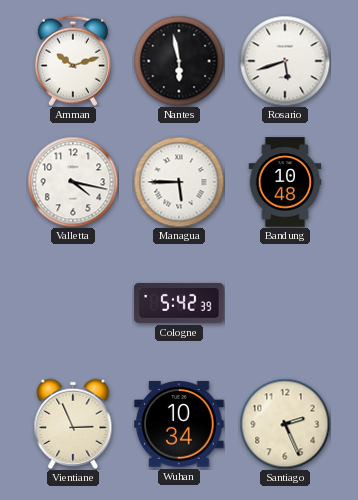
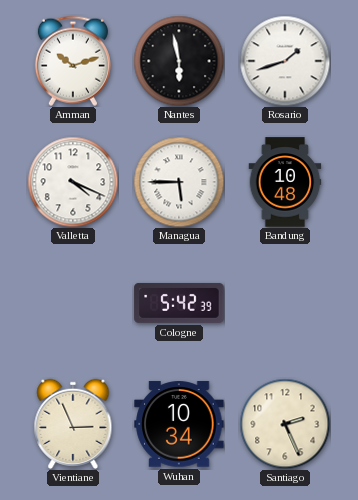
Rosario: 5:42 -> 1:42
Valletta: 4:17 -> 4:19
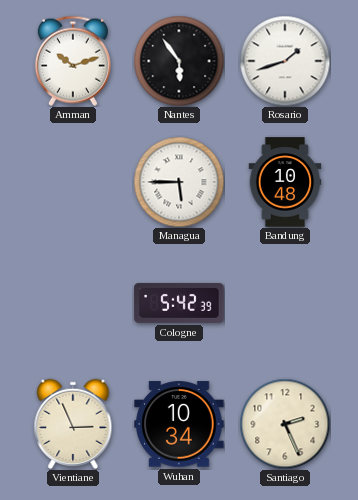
Nantes: 5:58 -> 5:54
Valletta: 4:19 -> none
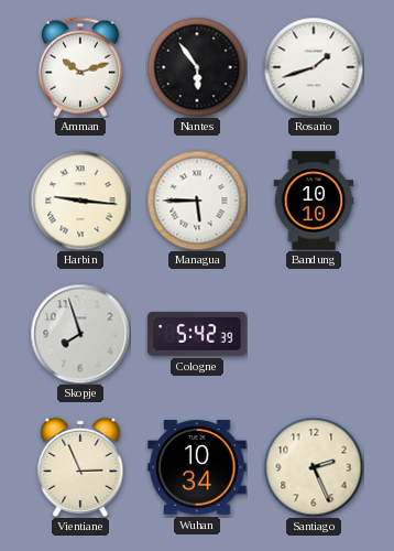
Harbin: none -> 9:16
Bandung: 10:48 -> 10:10
Skopje: none -> 7:57
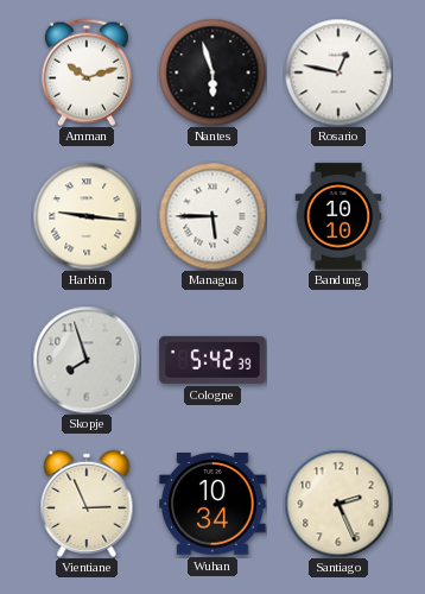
Nantes: 5:54 -> 5:57
Rosario: 1:42 -> 12:47
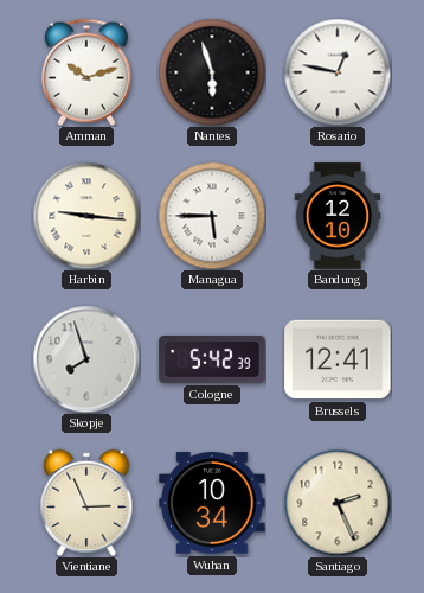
Bandung: 10:10 -> 12:10
Brussels: none -> 12:41
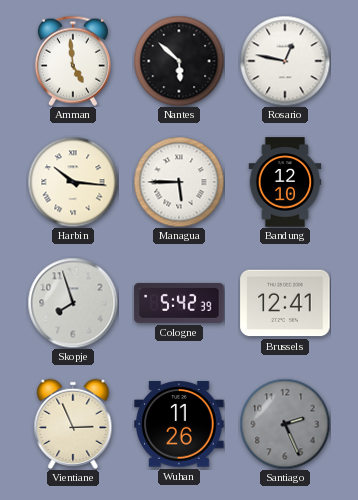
Amman: 10:12 -> 4:59
Nantes: 5:57 -> 5:52
Harbin: 9:16 -> 10:16
Wuhan: 10:34 -> 11:26
Santiago dial: cream -> grey
